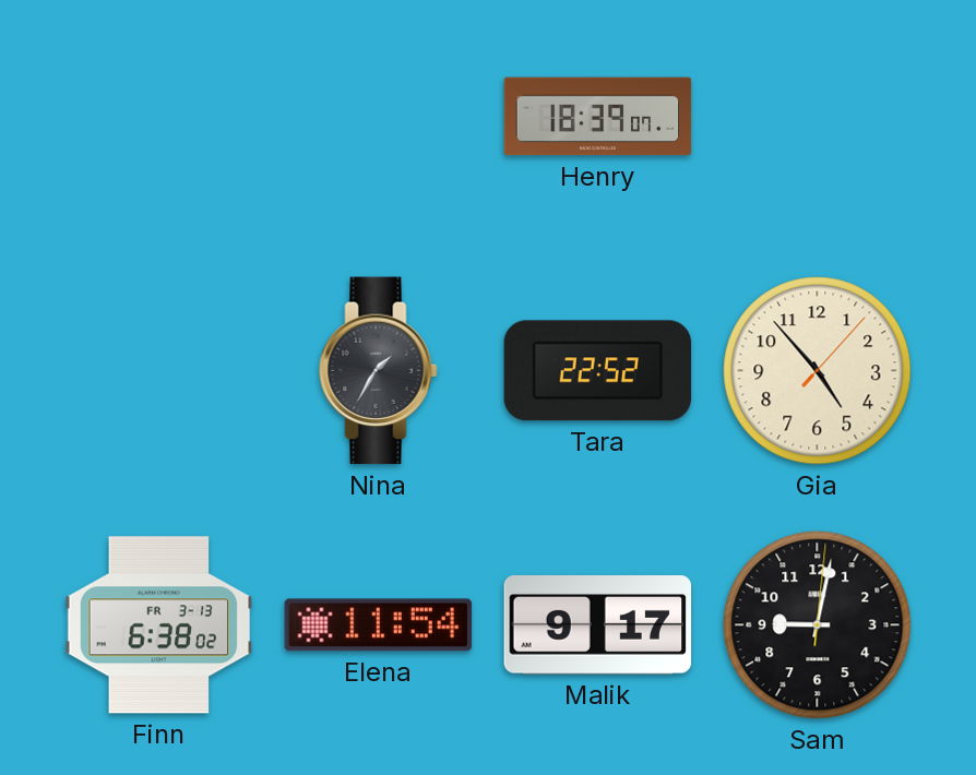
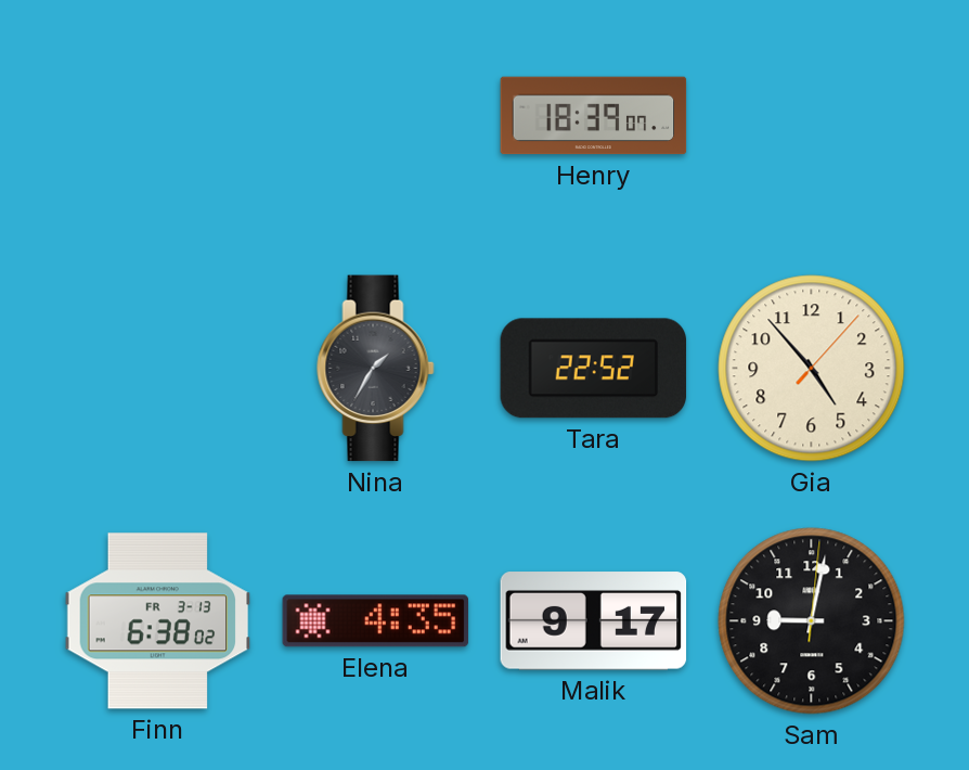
Elena: 11:54 -> 4:35
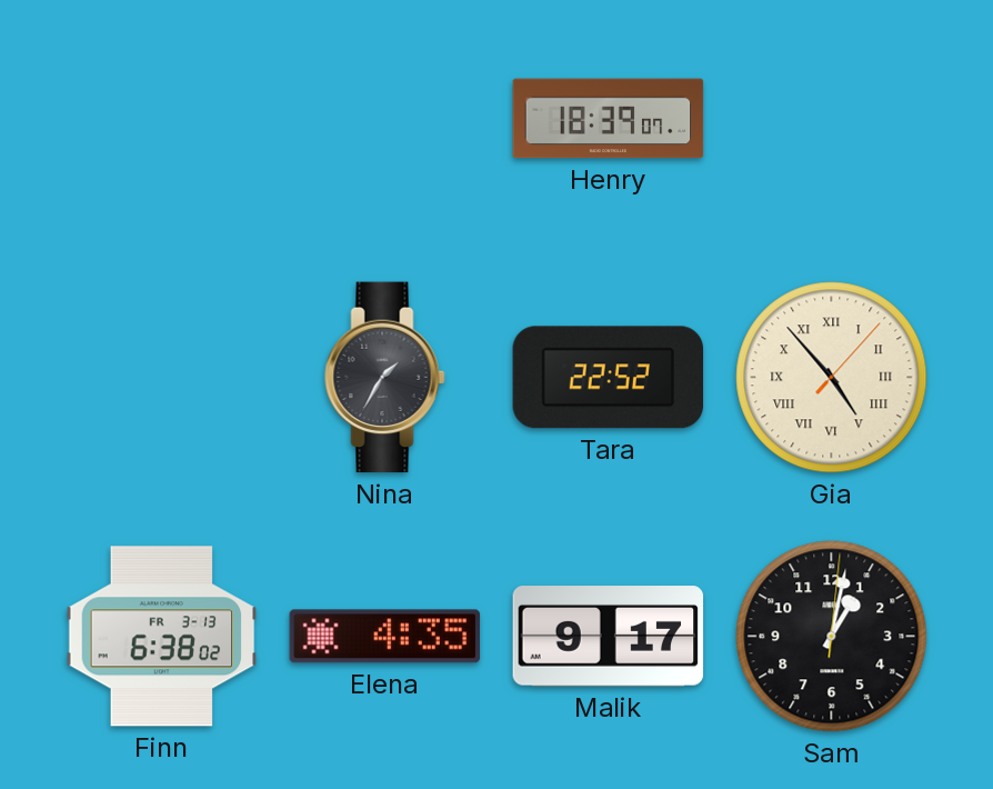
Gia numerals: Arabic -> Roman
Sam: 9:02 -> 1:02
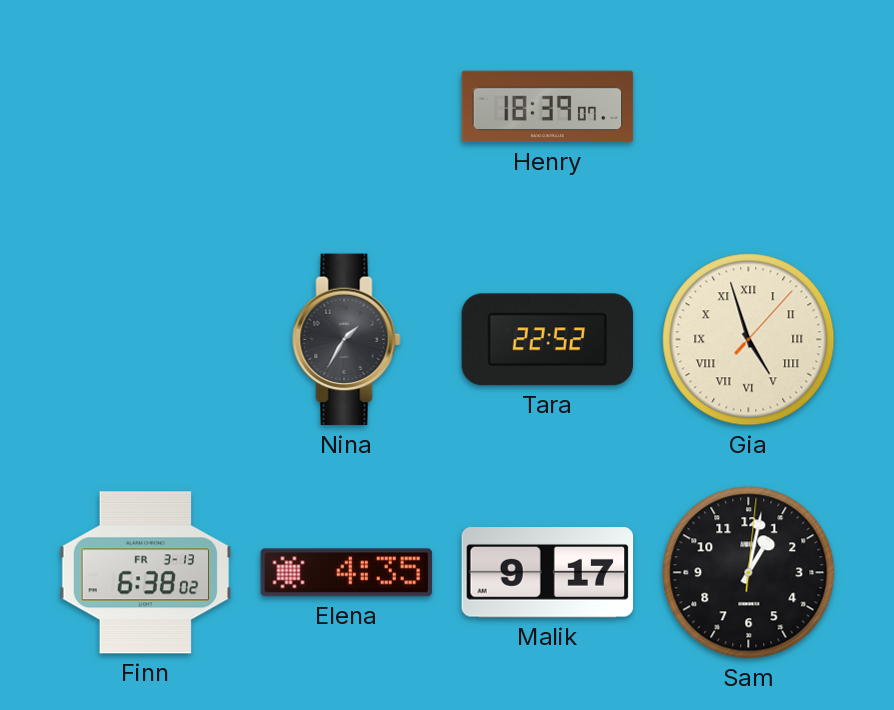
Gia: 4:53 -> 4:57
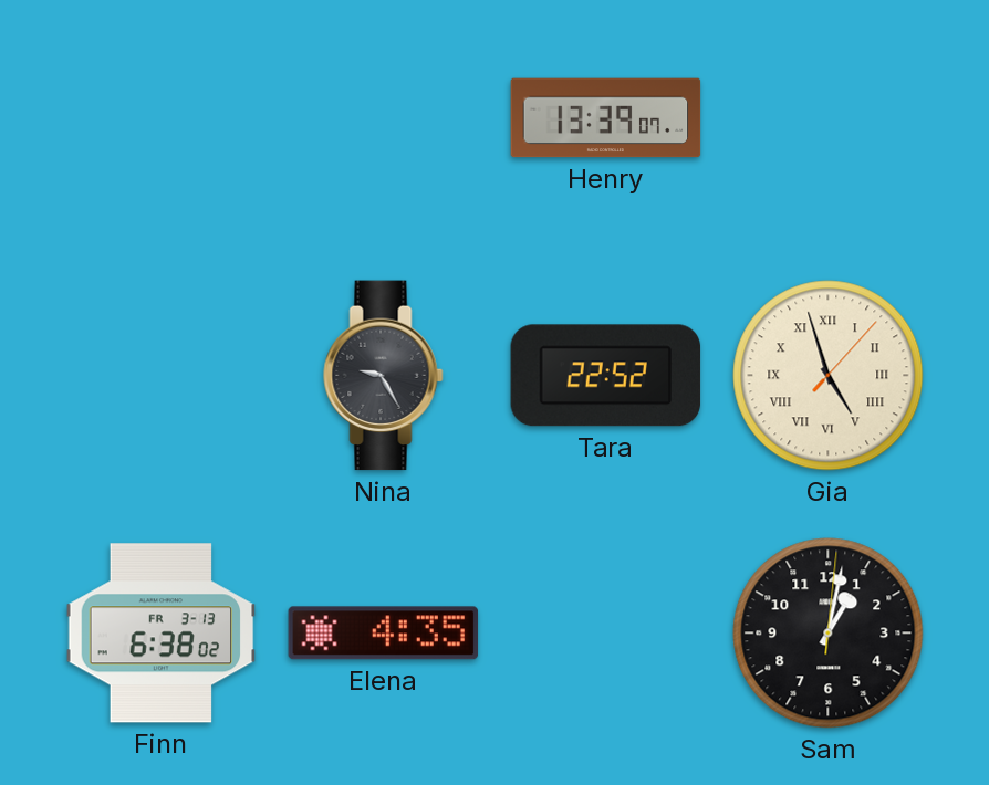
Henry: 18:39 -> 13:39
Nina: 1:35 -> 9:25
Malik: 9:17 -> none
